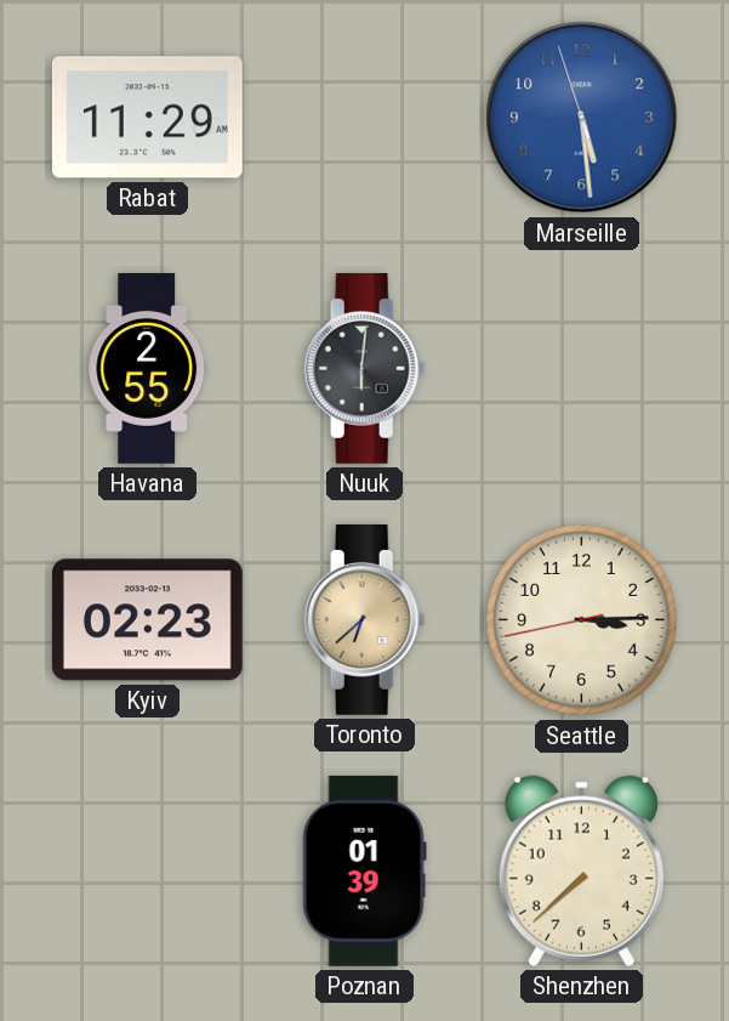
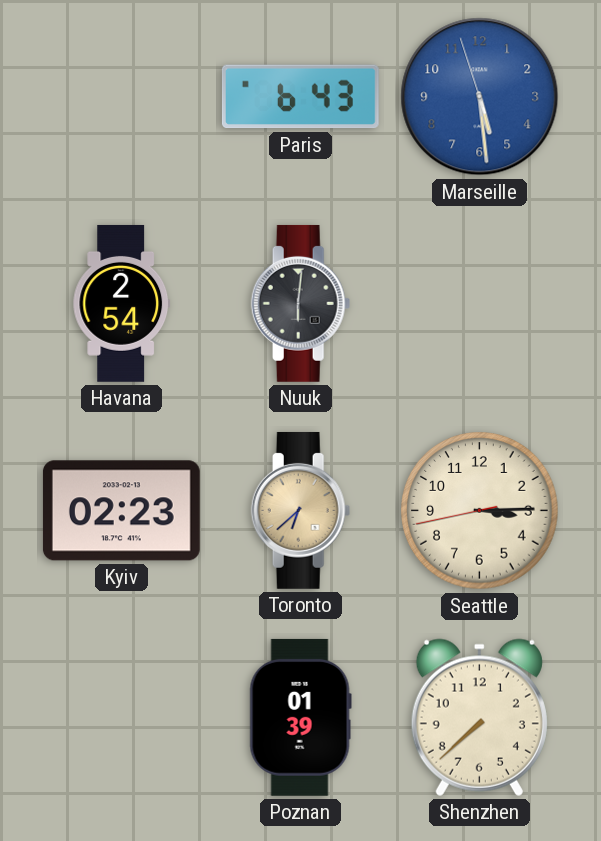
Rabat: 11:29 -> none
Paris: none -> 6:43
Havana: 2:55 -> 2:54
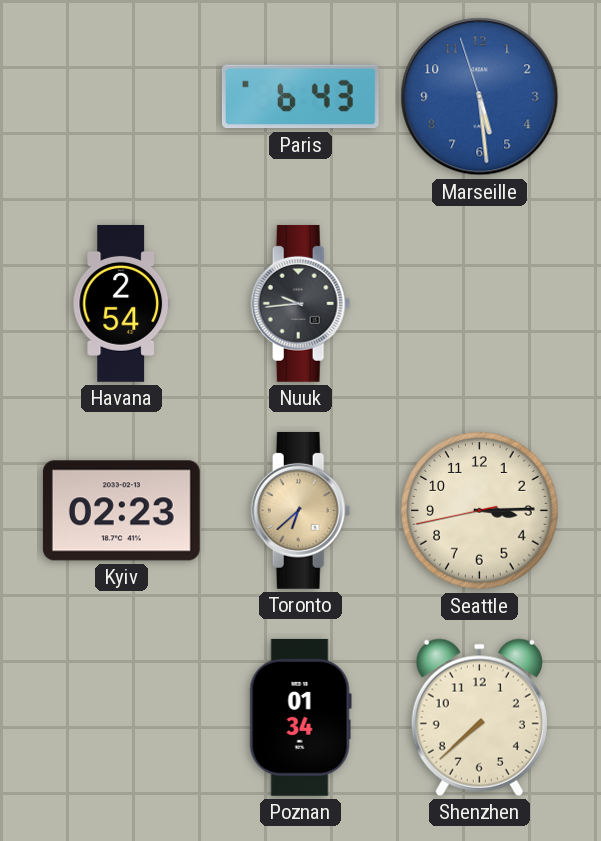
Nuuk: 6:01 -> 9:44
Poznan: 01:39 -> 01:34
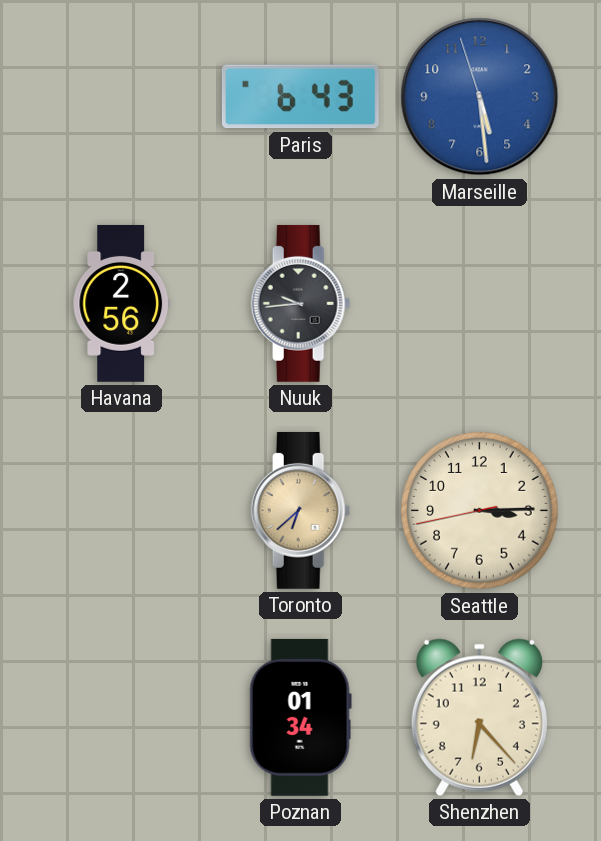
Havana: 2:54 -> 2:56
Kyiv: 02:23 -> none
Shenzhen: 7:38 -> 6:23
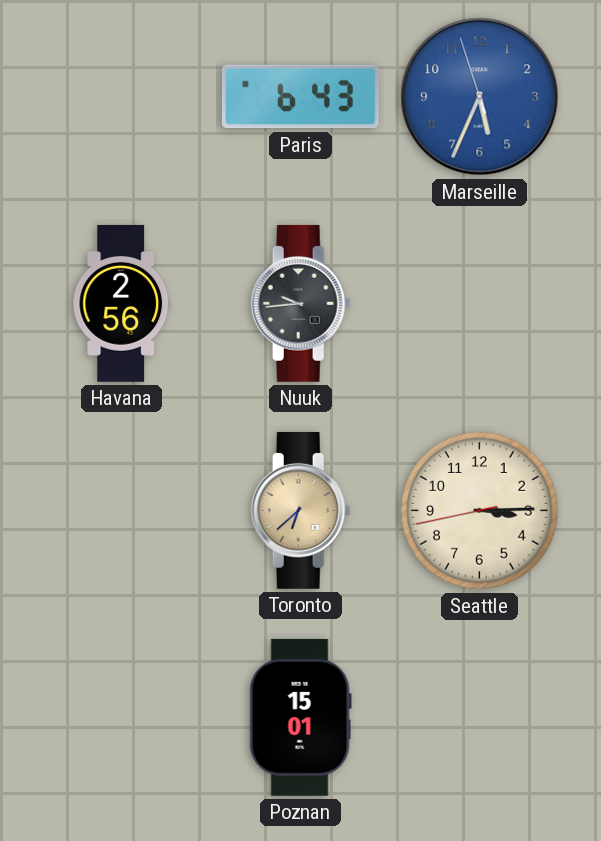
Marseille: 5:28 -> 5:33
Poznan: 01:34 -> 15:01
Shenzhen: 6:23 -> none
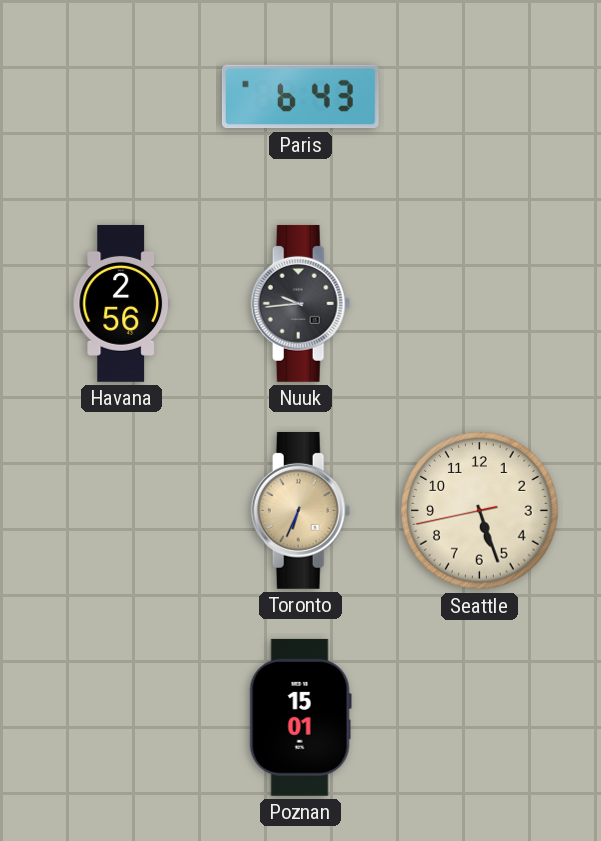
Marseille: 5:33 -> none
Toronto: 6:38 -> 6:34
Seattle: 3:14 -> 5:26
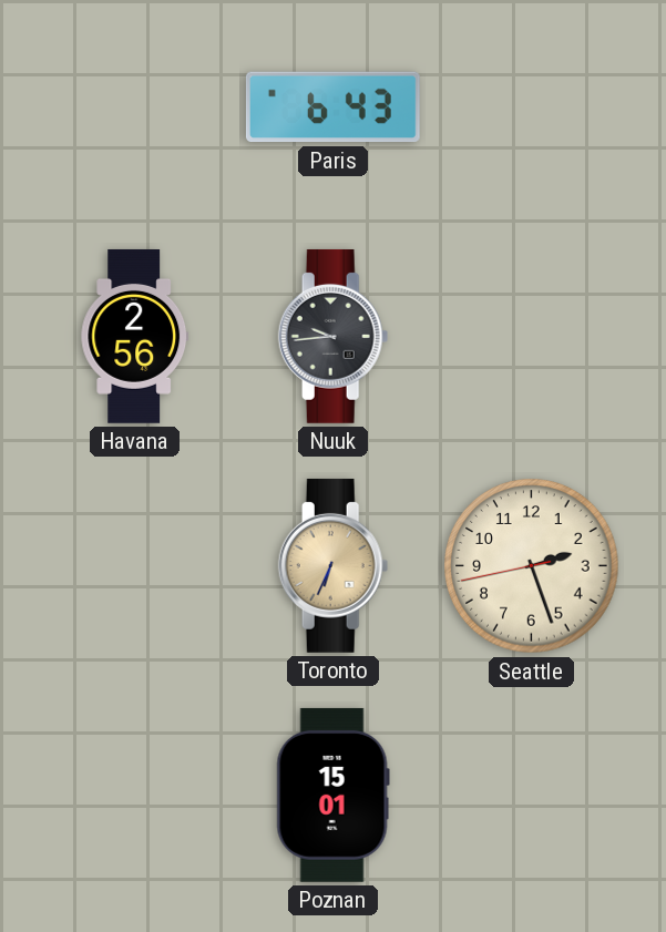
Seattle: 5:26 -> 2:26
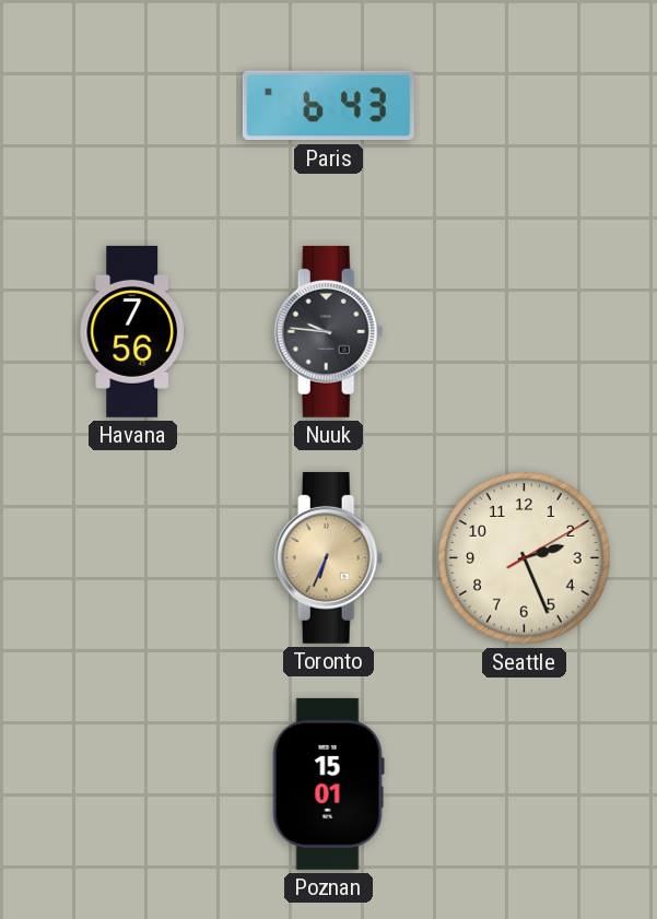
Havana: 2:56 -> 7:56
Nuuk: 9:44 -> 9:46
Seattle: 2:26:43 -> 2:26:10
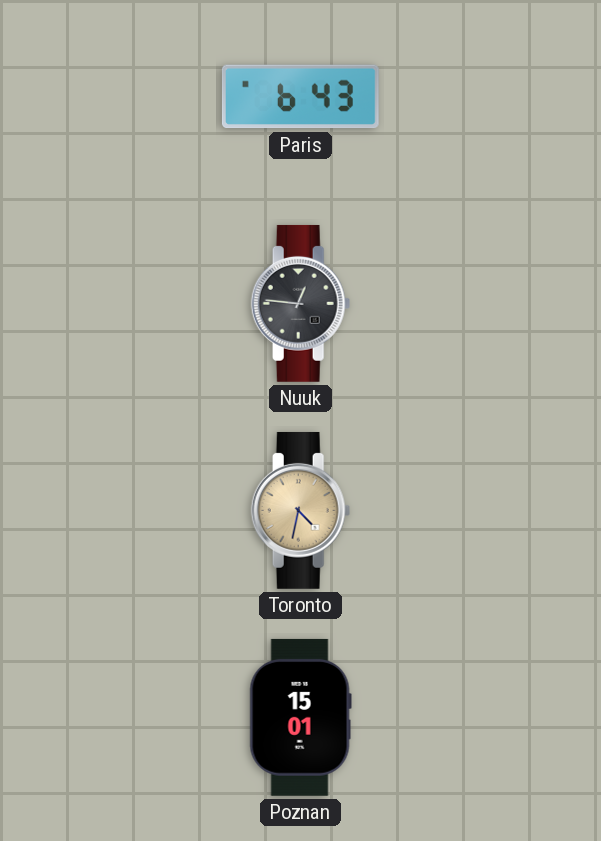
Havana: 7:56 -> none
Nuuk: 9:46 -> 12:46
Toronto: 6:34 -> 4:32
Seattle: 2:26 -> none
